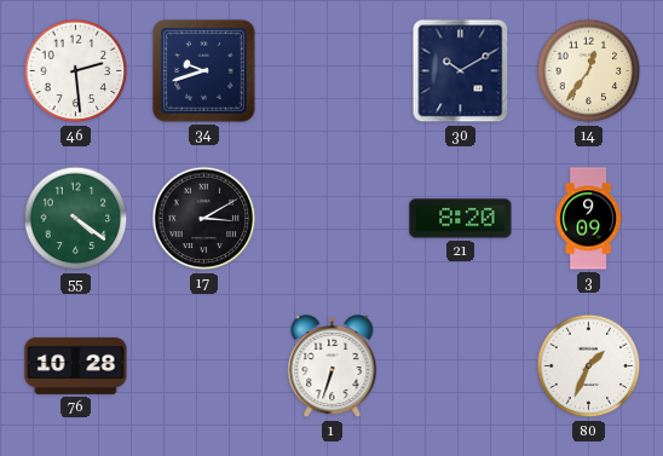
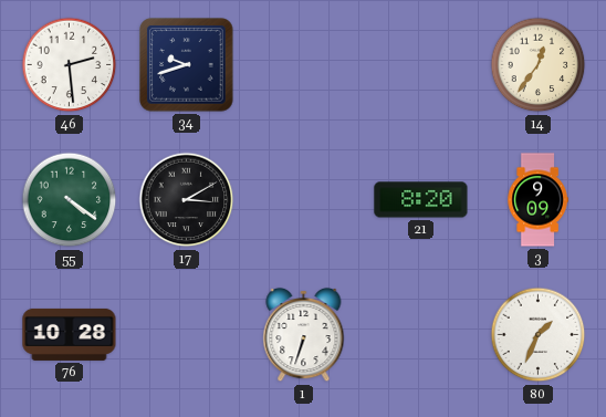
30: 10:10 -> none
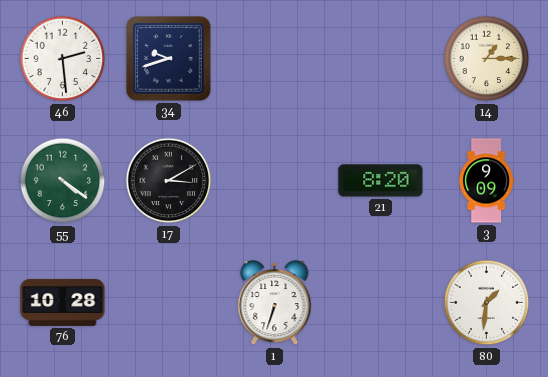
14: 12:36 -> 1:15
80: 1:34 -> 1:31
